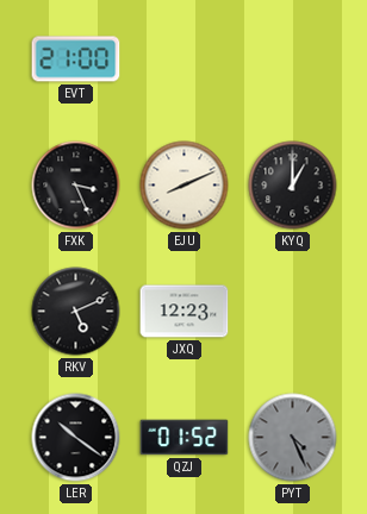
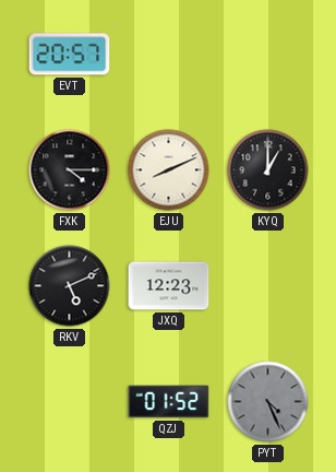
EVT: 21:00 -> 20:57
FXK: 3:26 -> 4:15
LER: 10:21 -> none
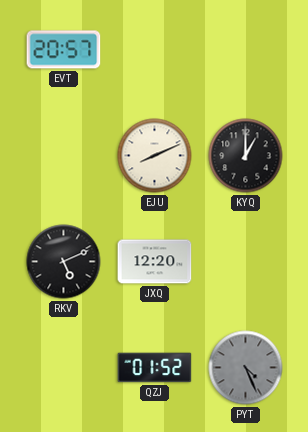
FXK: 4:15 -> none
JXQ: 12:23 -> 12:20
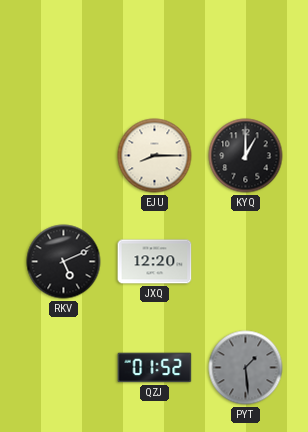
EVT: 20:57 -> none
EJU: 8:11 -> 8:15
PYT: 4:26 -> 1:29
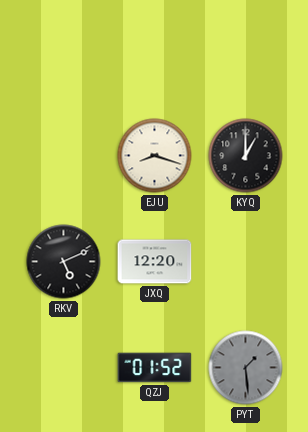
EJU: 8:15 -> 8:18
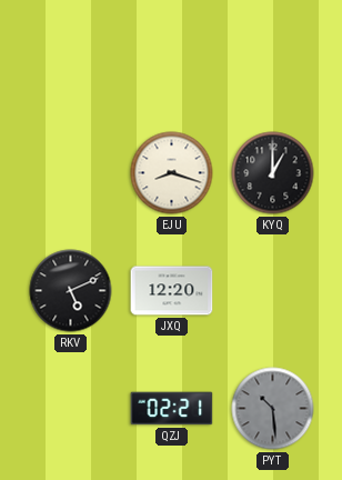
QZJ: 01:52 -> 02:21
PYT: 1:29 -> 10:29
